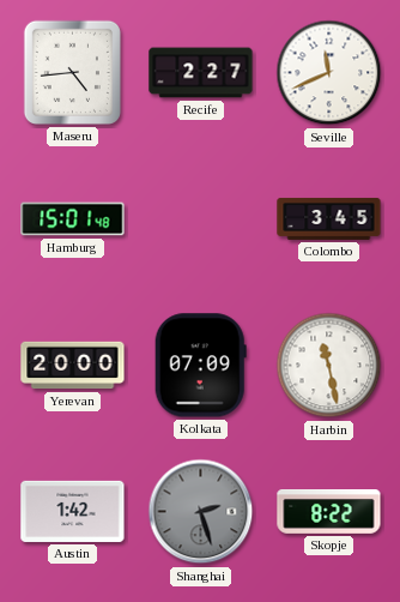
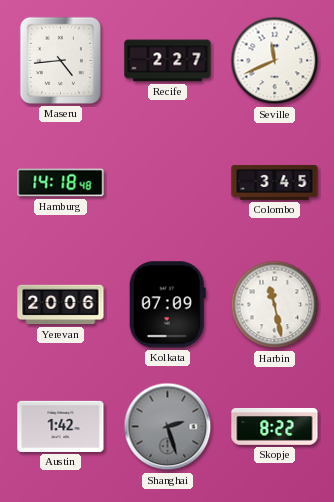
Hamburg: 15:01 -> 14:18
Yerevan: 20:00 -> 20:06
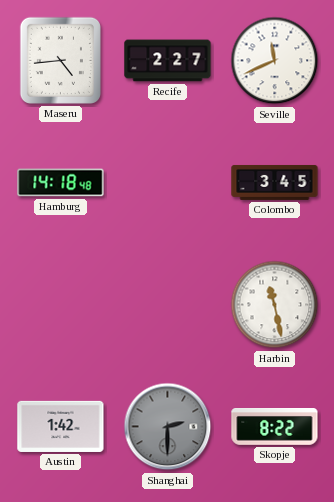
Yerevan: 20:06 -> none
Kolkata: 07:09 -> none
Shanghai: 2:27 -> 2:30
